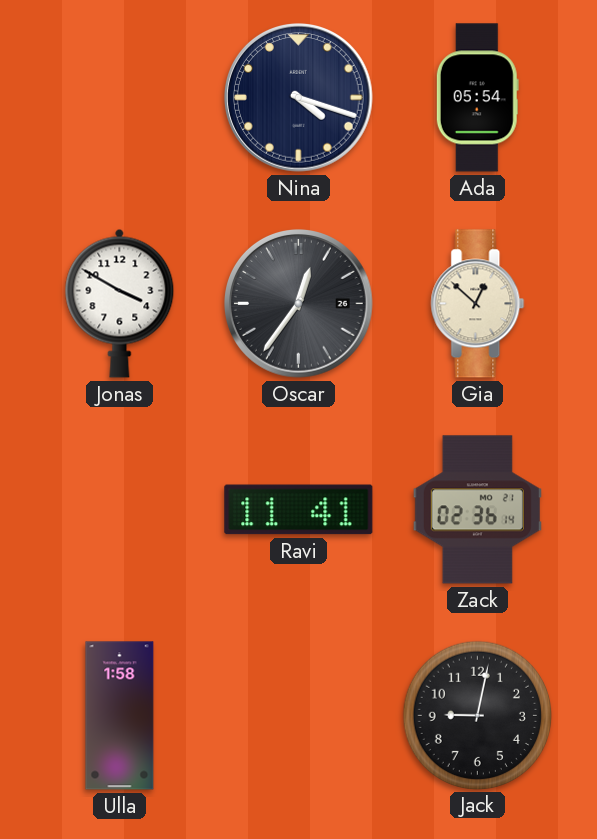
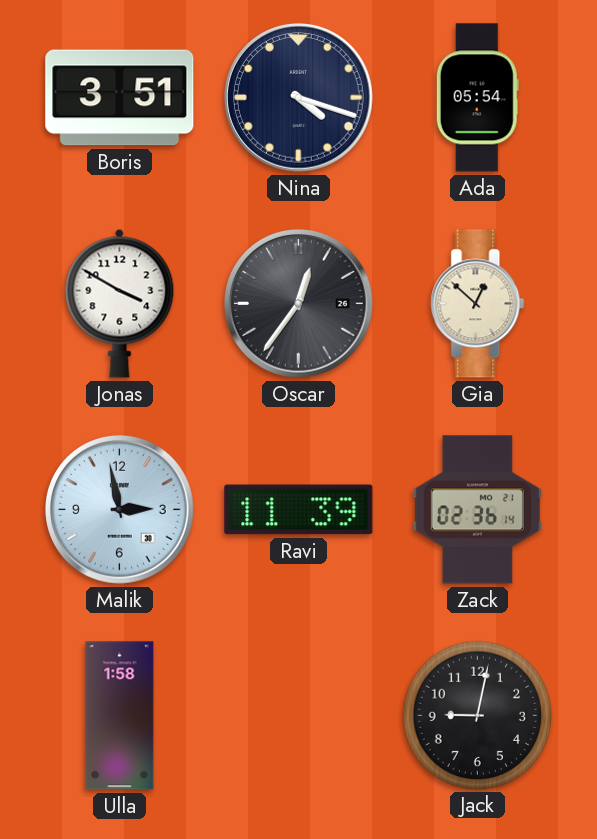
Boris: none -> 3:51
Malik: none -> 2:58
Ravi: 11:41 -> 11:39
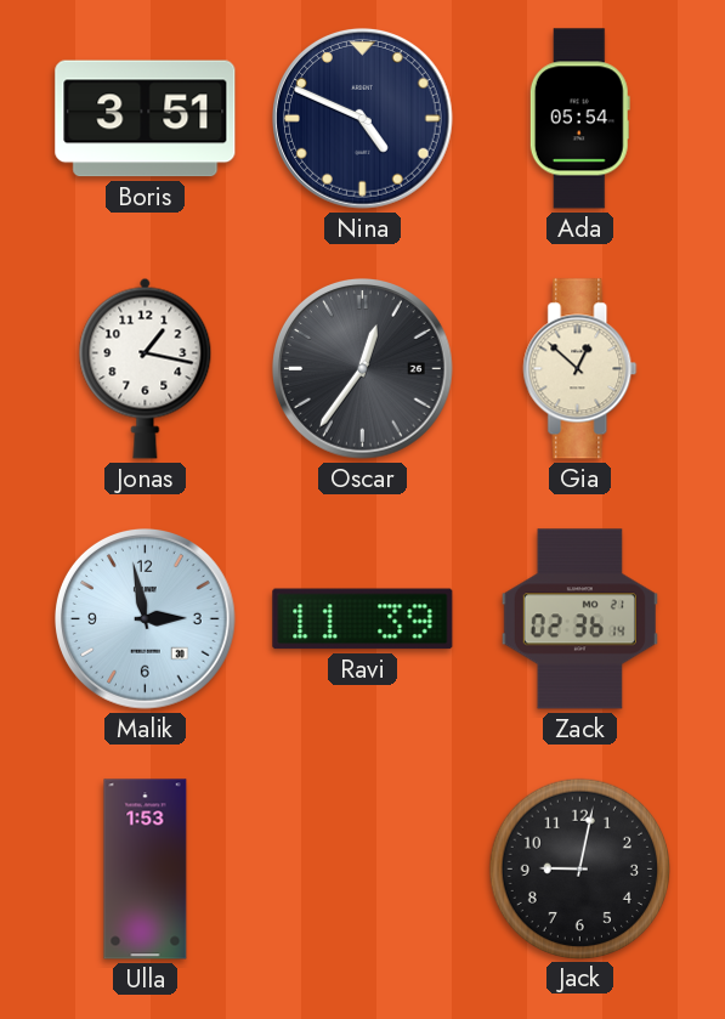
Nina: 4:18 -> 4:49
Jonas: 3:50 -> 1:17
Ulla: 1:58 -> 1:53
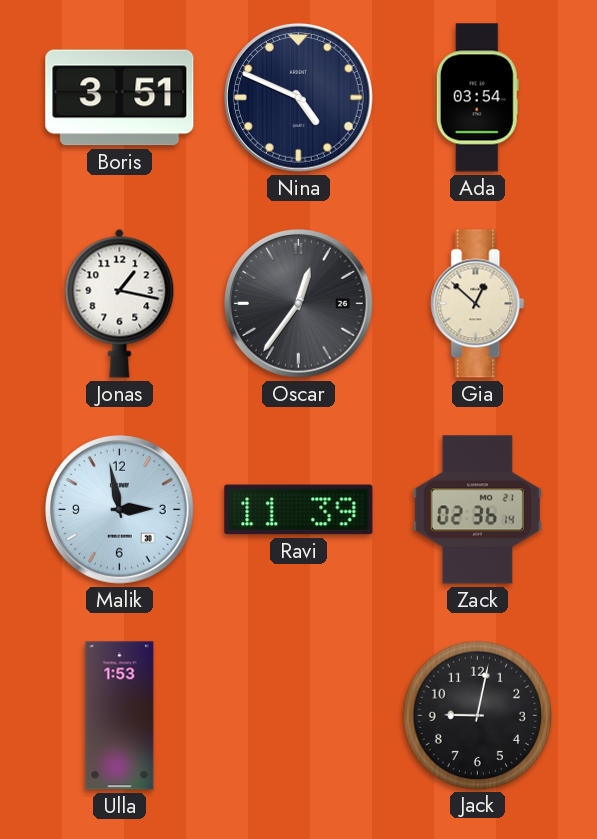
Ada: 05:54 -> 03:54
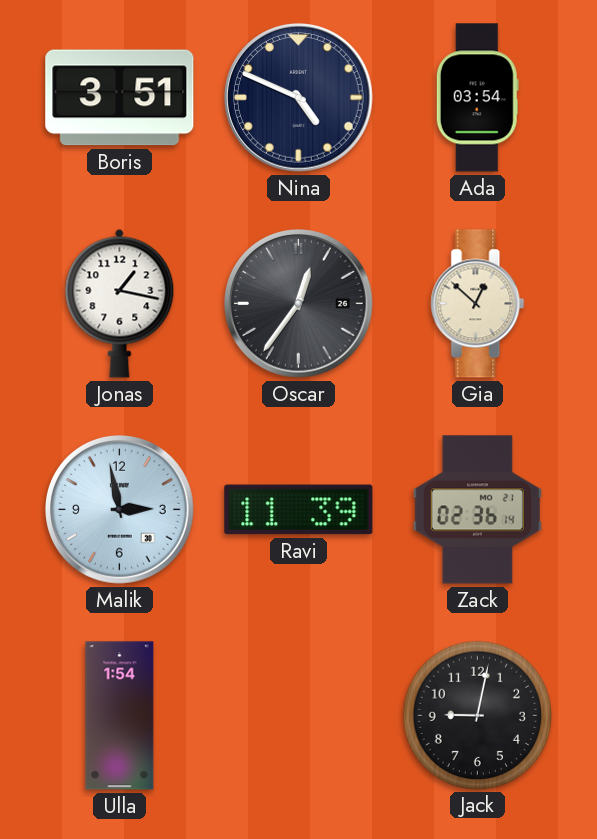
Ulla: 1:53 -> 1:54
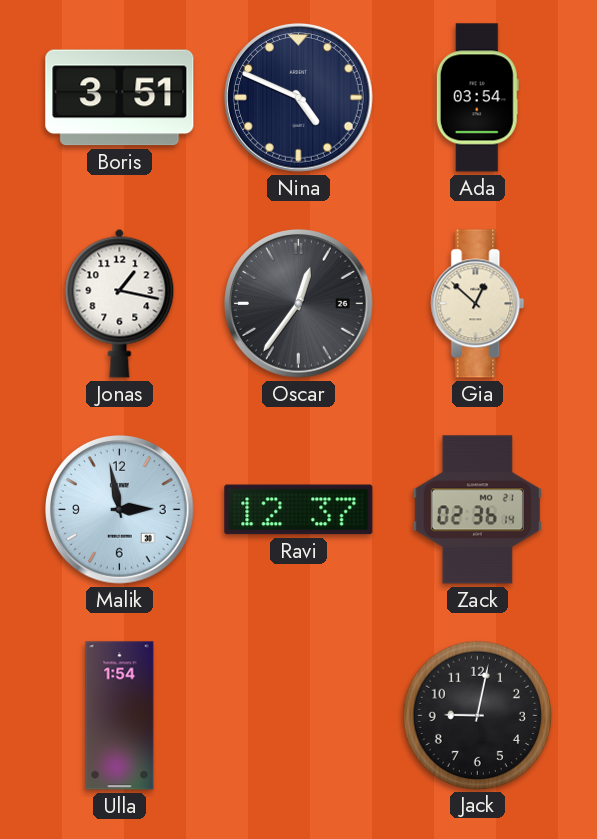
Ravi: 11:39 -> 12:37
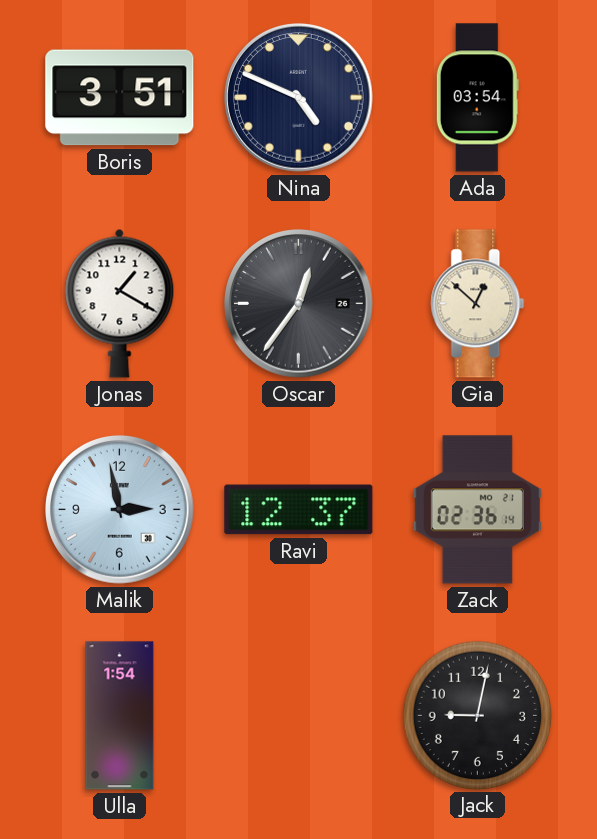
Jonas: 1:17 -> 1:20
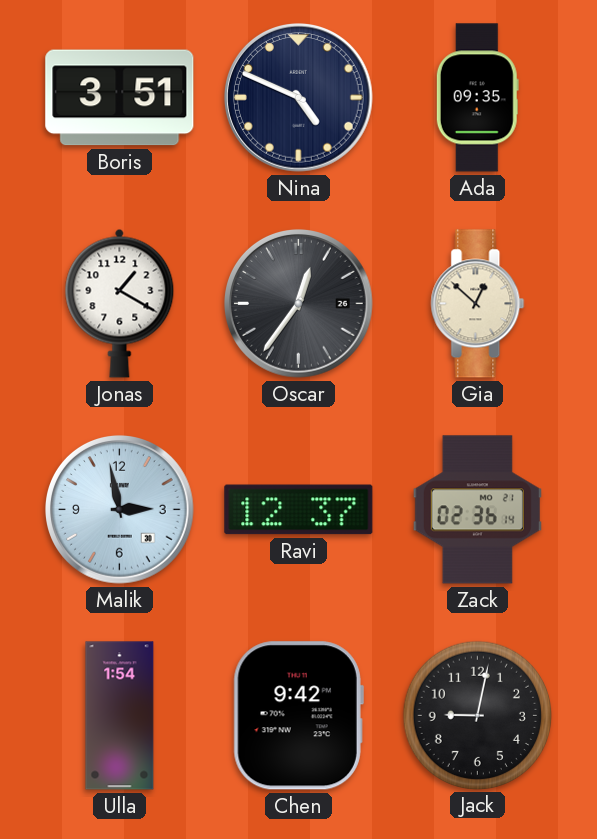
Ada: 03:54 -> 09:35
Chen: none -> 9:42
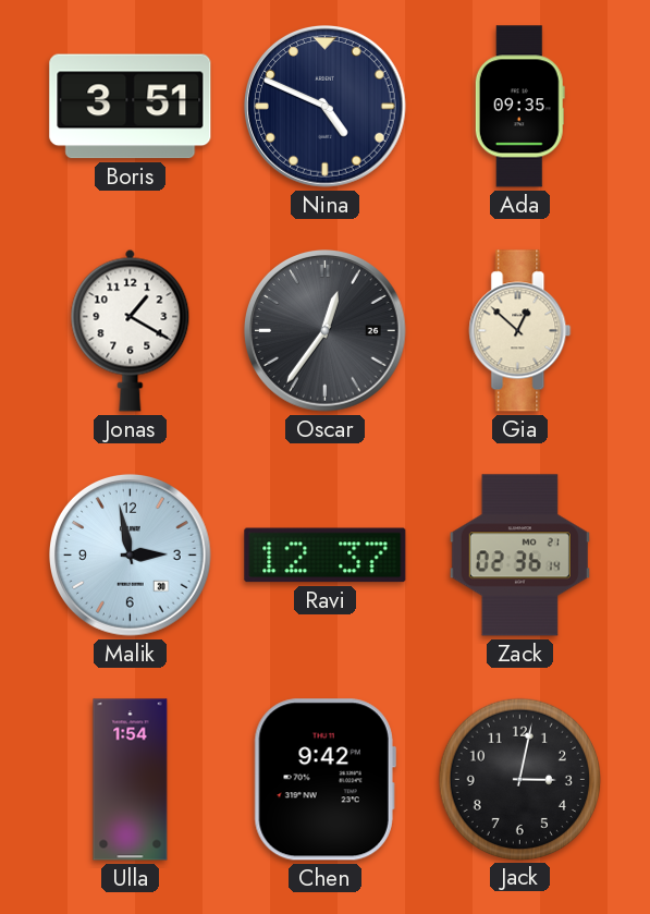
Jack: 9:02 -> 3:02
